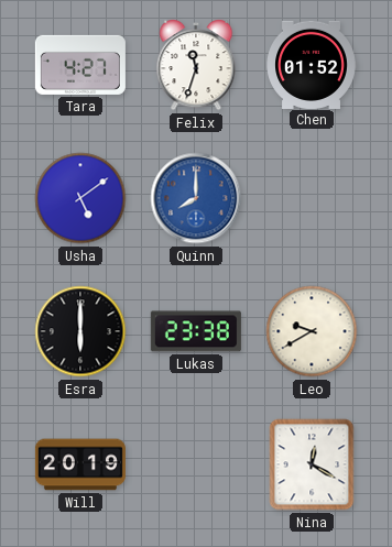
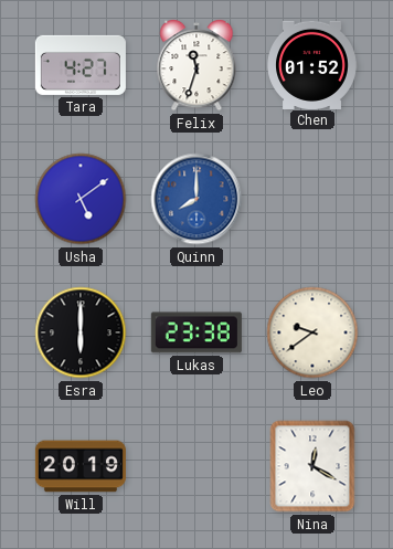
Leo: 9:40 -> 9:39
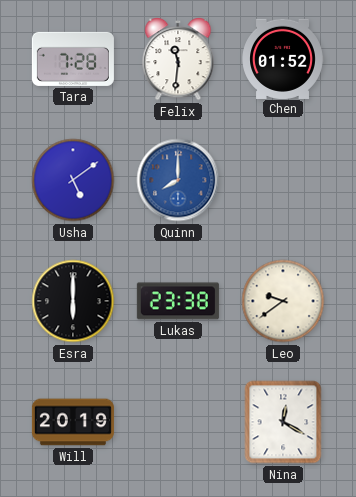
Tara: 4:27 -> 7:28
Felix: 11:33 -> 11:31
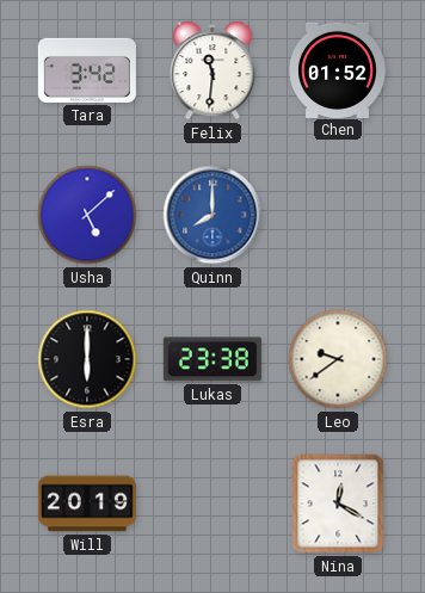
Tara: 7:28 -> 3:42
Usha: 5:09 -> 5:08
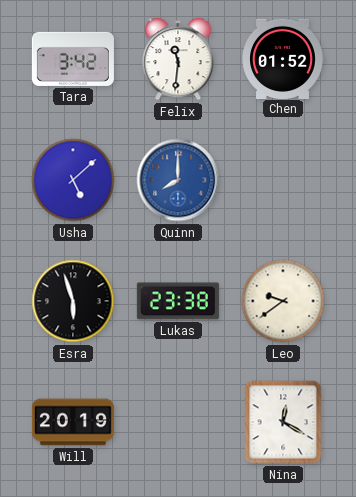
Esra: 6:00 -> 5:57
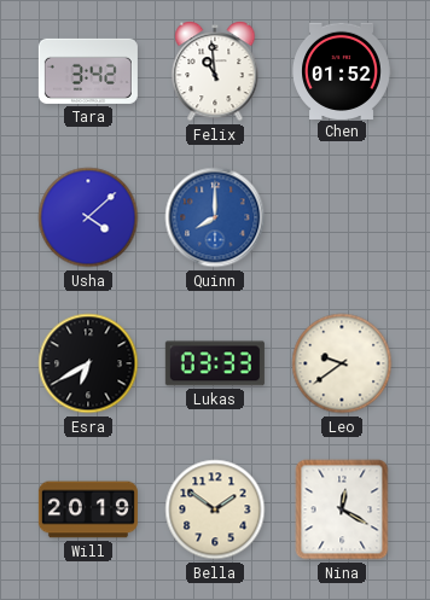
Felix: 11:31 -> 10:59
Usha: 5:08 -> 4:08
Esra: 5:57 -> 6:40
Lukas: 23:38 -> 03:33
Bella: none -> 1:51
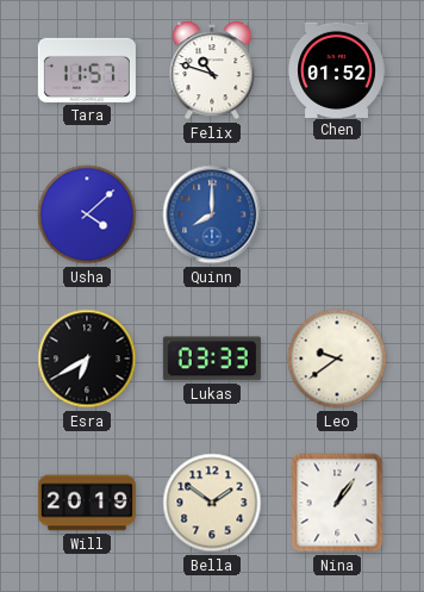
Tara: 3:42 -> 11:57
Felix: 10:59 -> 10:48
Nina: 12:20 -> 1:06
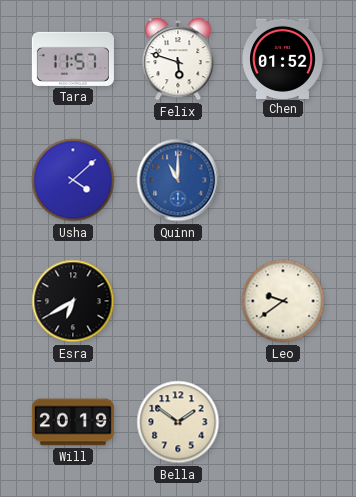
Felix: 10:48 -> 5:48
Quinn: 8:00 -> 11:00
Lukas: 03:33 -> none
Nina: 1:06 -> none
